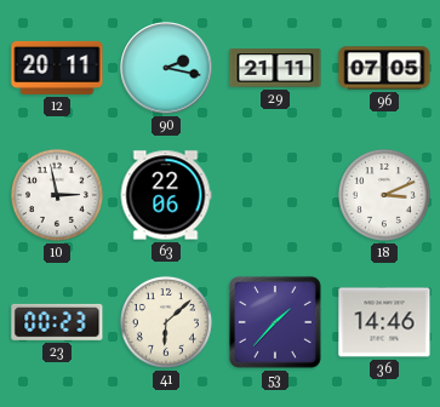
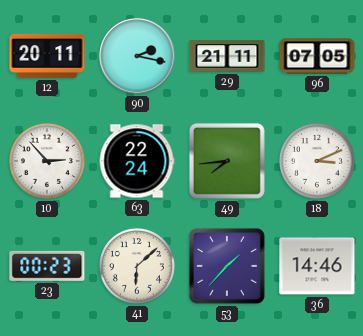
10: 2:58 -> 2:53
63: 22:06 -> 22:24
49: none -> 7:44
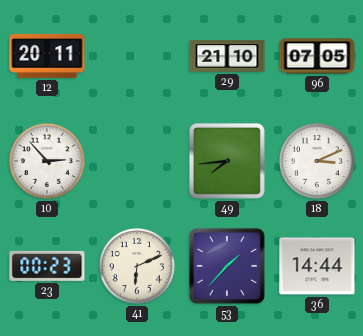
90: 2:17 -> none
29: 21:11 -> 21:10
63: 22:24 -> none
41: 6:08 -> 6:11
36: 14:46 -> 14:44
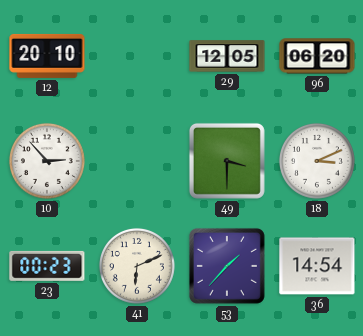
12: 20:11 -> 20:10
29: 21:10 -> 12:05
96: 07:05 -> 06:20
49: 7:44 -> 3:30
36: 14:44 -> 14:54
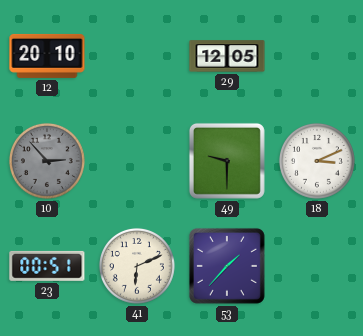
96: 06:20 -> none
10 dial: white -> grey
49: 3:30 -> 9:30
23: 00:23 -> 00:51
36: 14:54 -> none
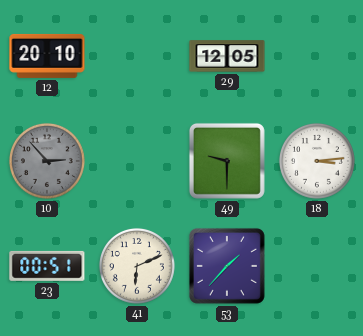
18: 3:11 -> 3:14
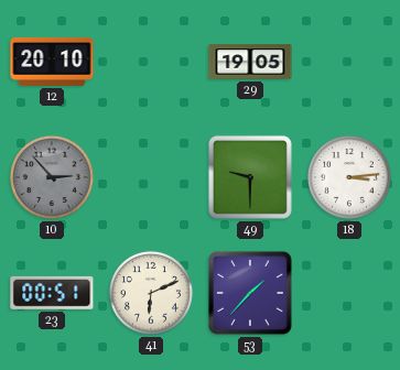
29: 12:05 -> 19:05
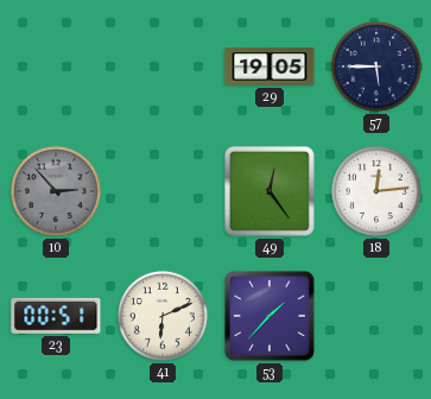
12: 20:10 -> none
57: none -> 5:45
49: 9:30 -> 12:24
18: 3:14 -> 12:14
